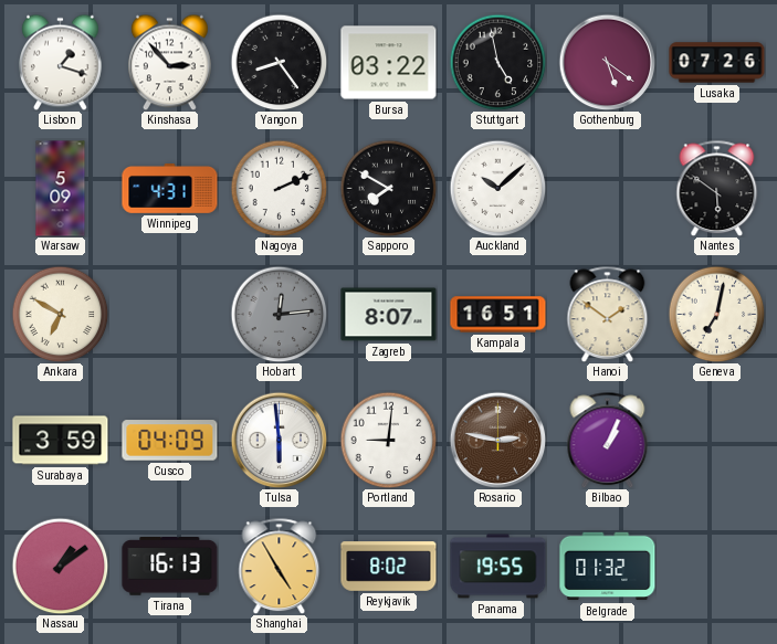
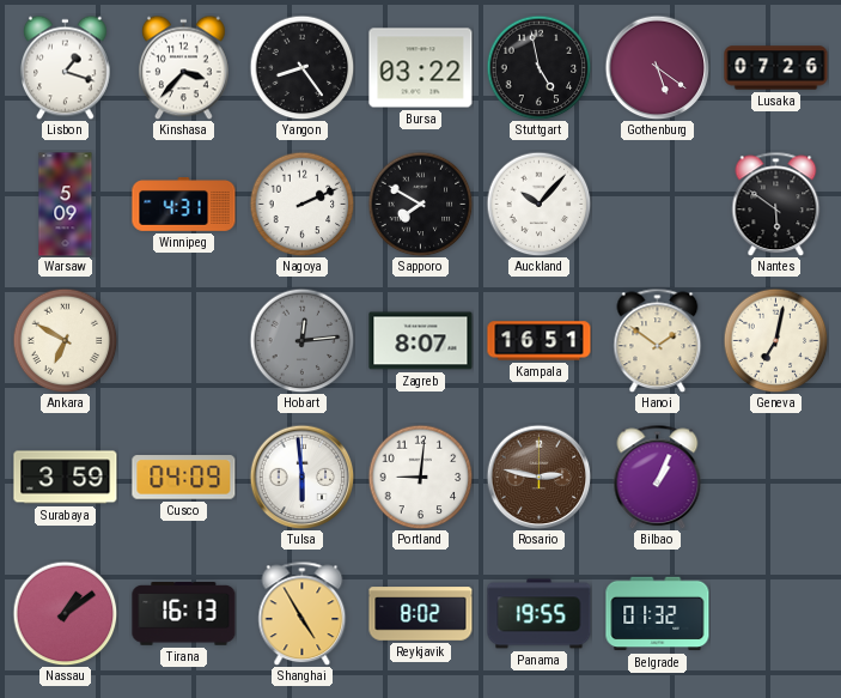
Kinshasa: 2:53 -> 3:37
Auckland: 10:08 -> 10:07
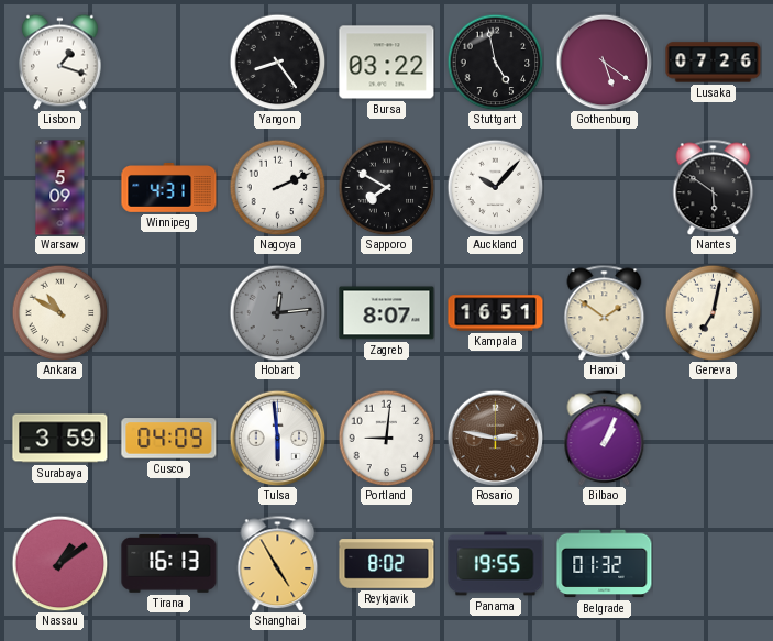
Kinshasa: 3:37 -> none
Ankara: 6:50 -> 10:50
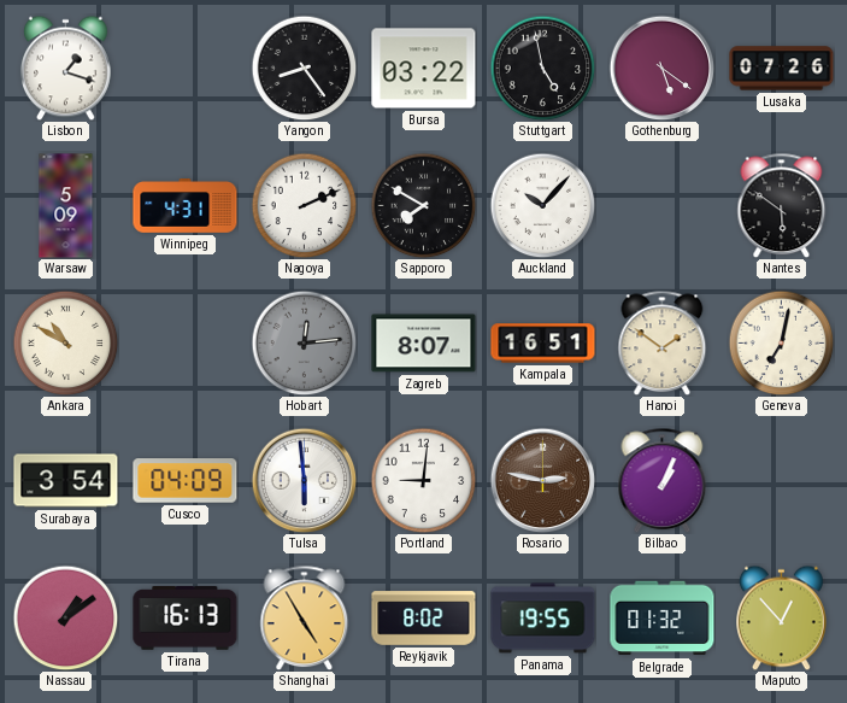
Surabaya: 3:59 -> 3:54
Maputo: none -> 12:53
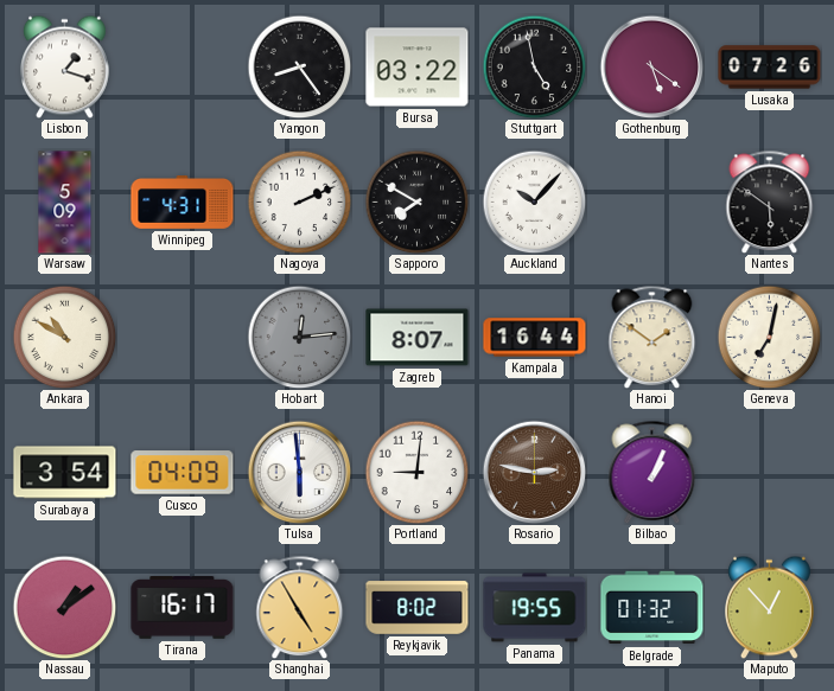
Kampala: 16:51 -> 16:44
Tirana: 16:13 -> 16:17
